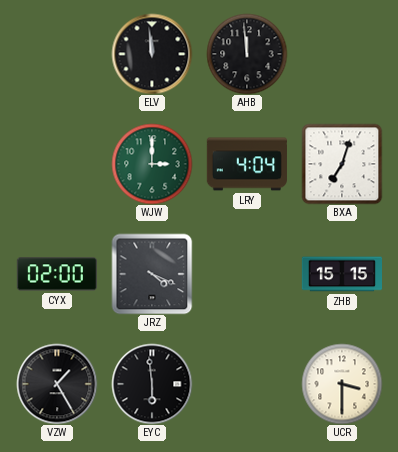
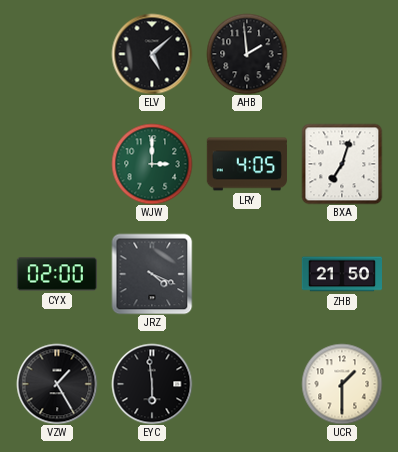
ELV: 11:59 -> 5:08
AHB: 11:59 -> 1:59
LRY: 4:04 -> 4:05
ZHB: 15:15 -> 21:50
UCR: 3:30 -> 1:30
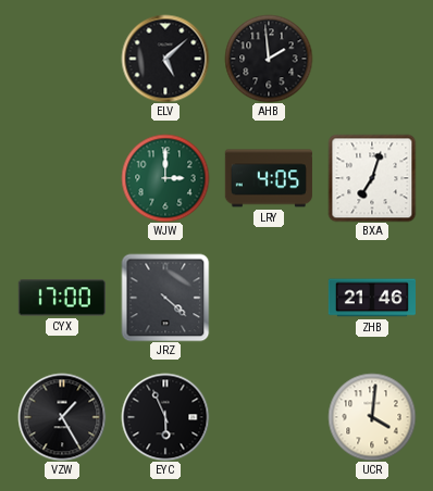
CYX: 02:00 -> 17:00
JRZ: 4:19 -> 4:22
ZHB: 21:50 -> 21:46
EYC: 5:59 -> 5:56
UCR: 1:30 -> 4:01
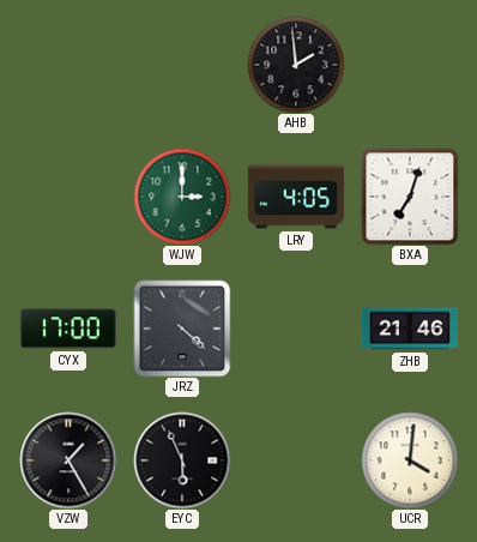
ELV: 5:08 -> none
